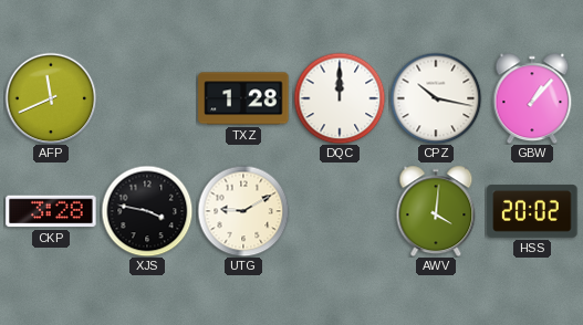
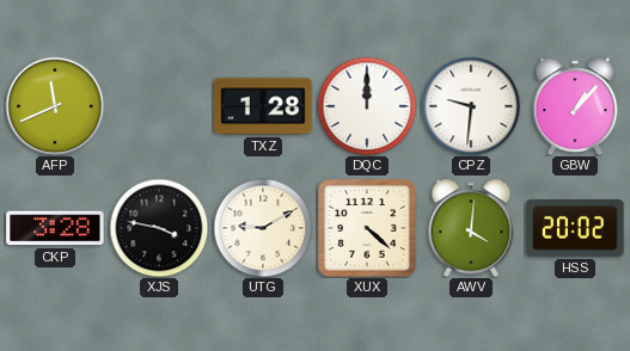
CPZ: 10:17 -> 9:31
XUX: none -> 4:22
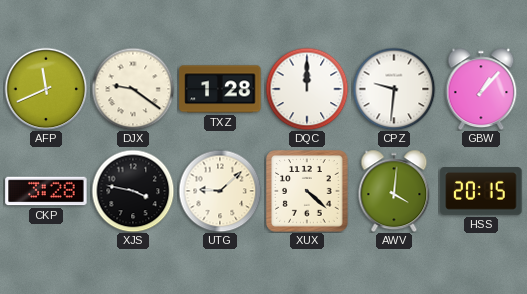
DJX: none -> 9:21
UTG: 9:10 -> 9:08
HSS: 20:02 -> 20:15
